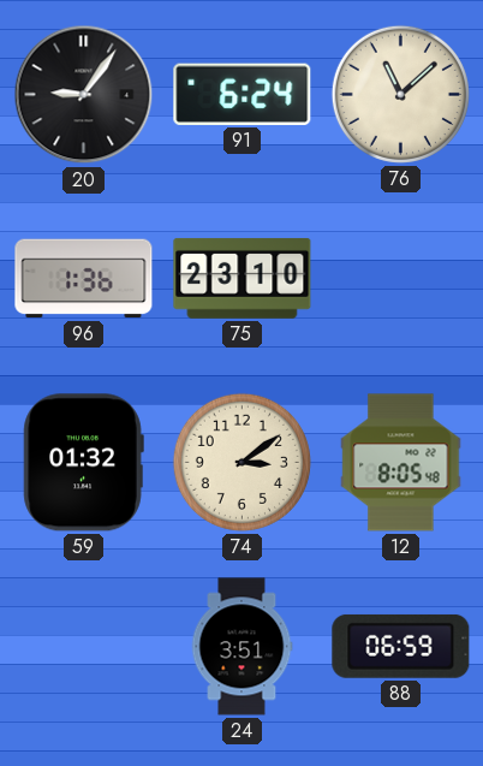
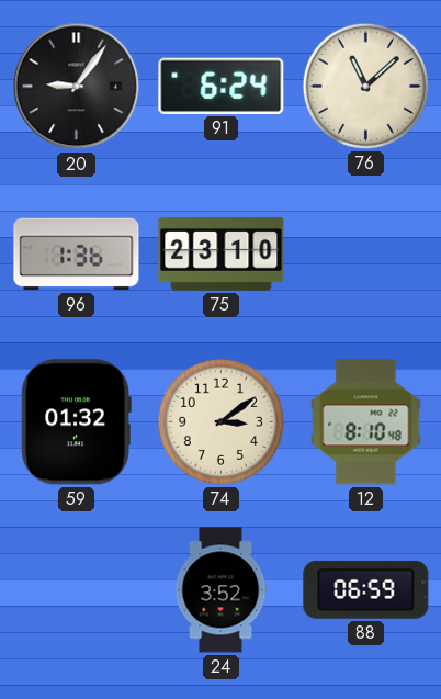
12: 8:05 -> 8:10
24: 3:51 -> 3:52
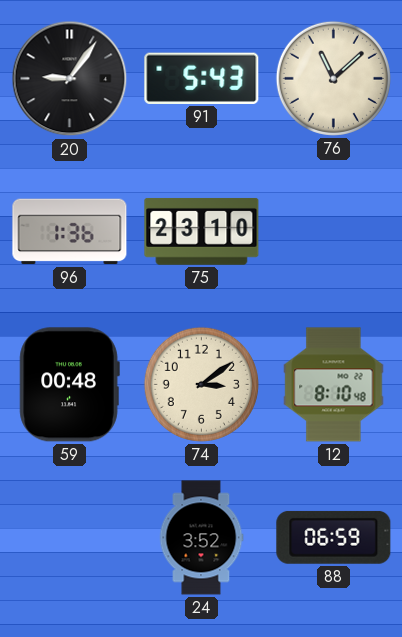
91: 6:24 -> 5:43
59: 01:32 -> 00:48
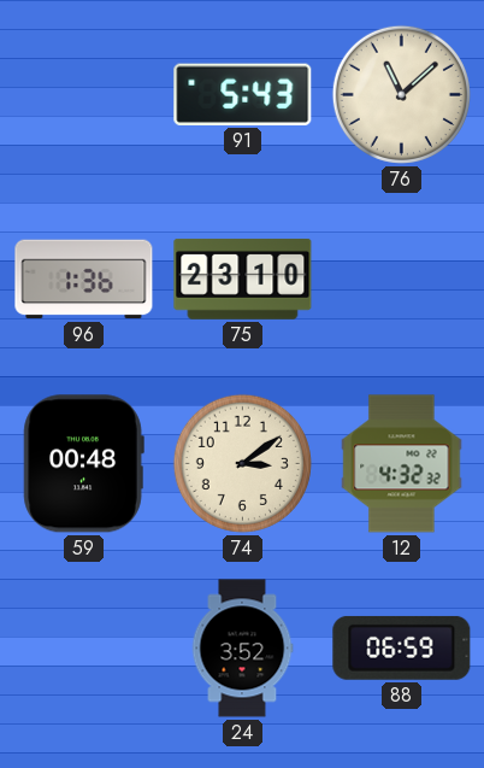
20: 9:06 -> none
12: 8:10 -> 4:32
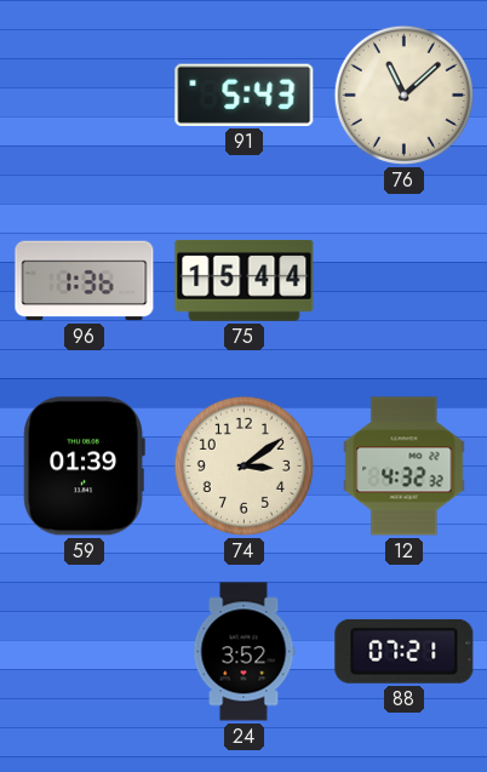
75: 23:10 -> 15:44
59: 00:48 -> 01:39
88: 06:59 -> 07:21
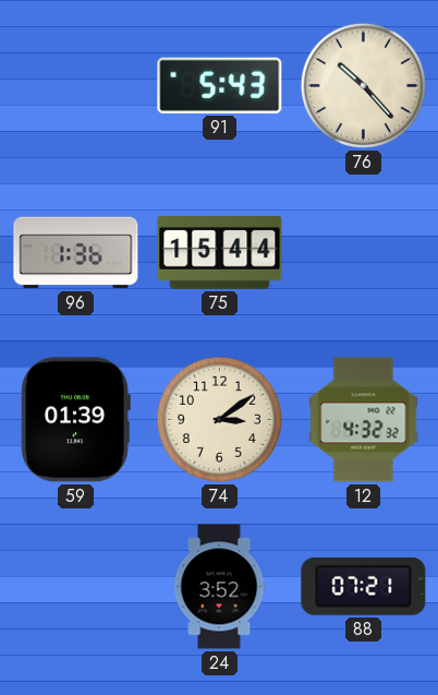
76: 11:08 -> 10:23
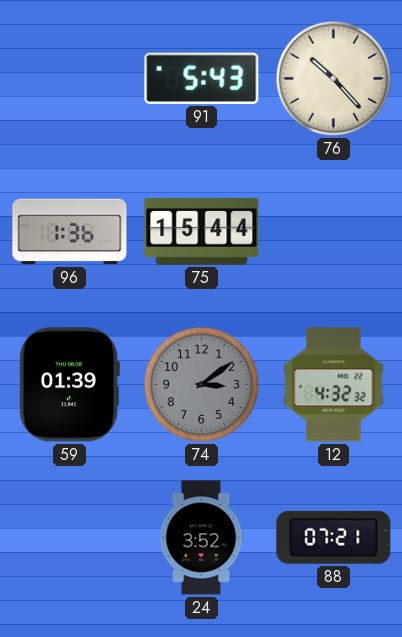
74 dial: cream -> grey
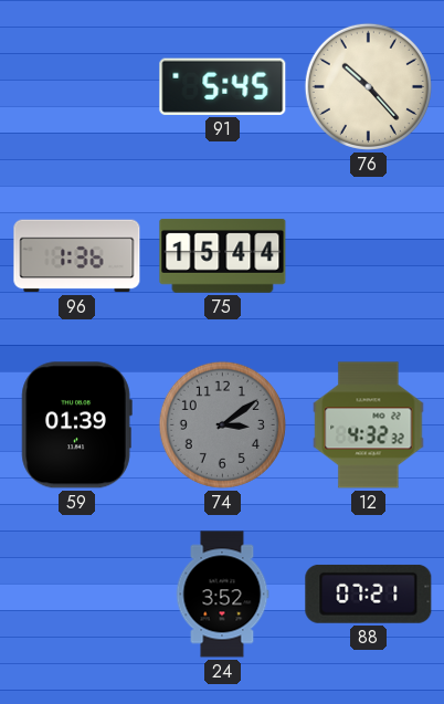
91: 5:43 -> 5:45
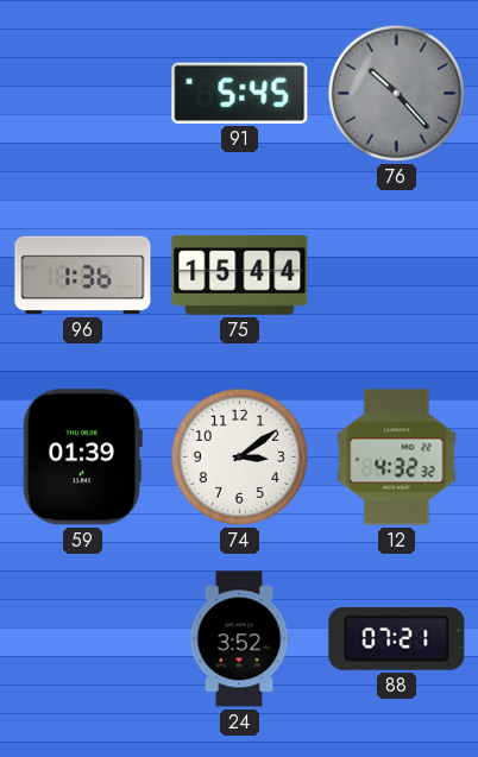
76 dial: cream -> grey
74 dial: grey -> white
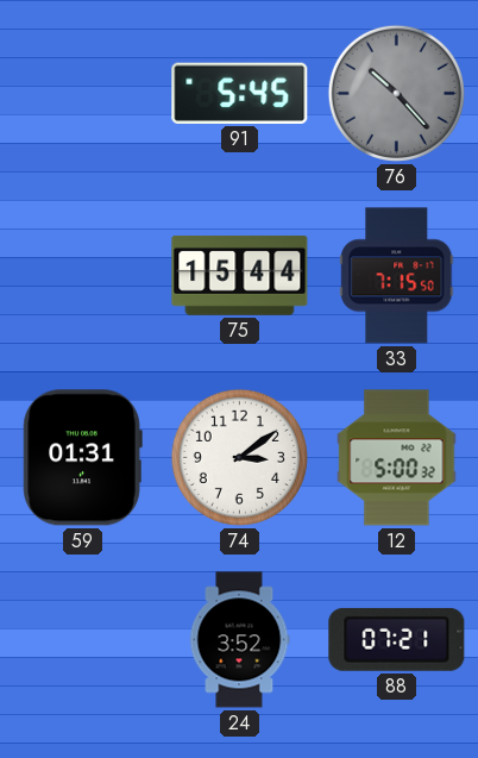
96: 1:36 -> none
33: none -> 7:15
59: 01:39 -> 01:31
12: 4:32 -> 5:00
